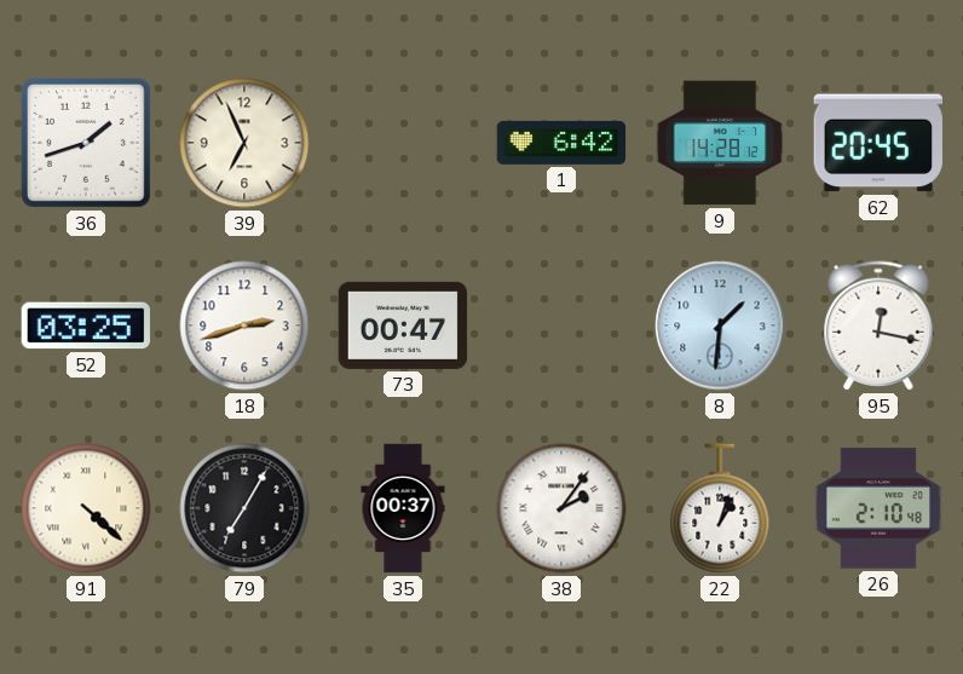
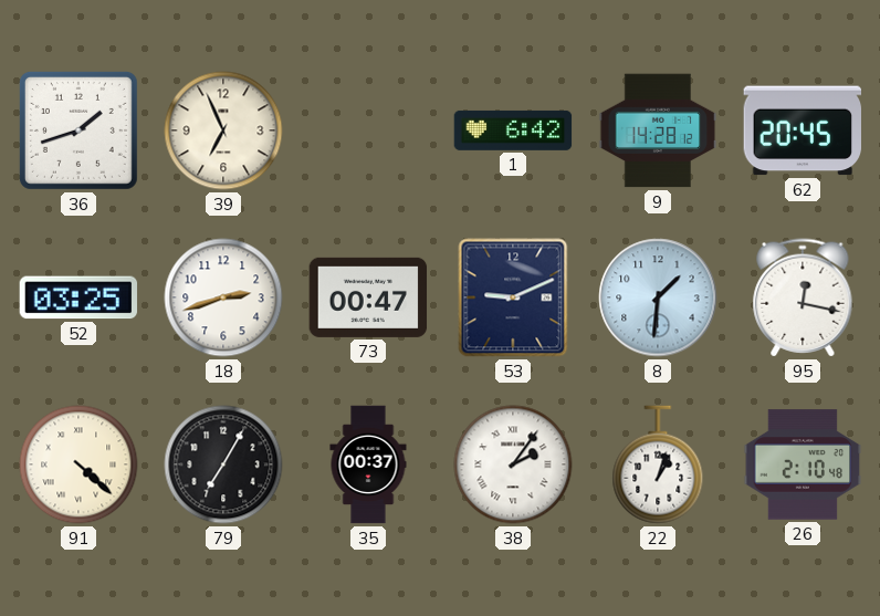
53: none -> 9:11
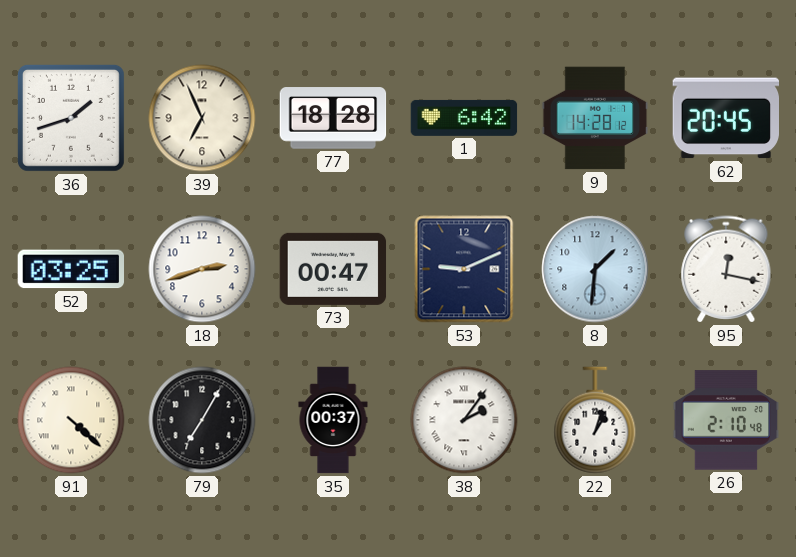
77: none -> 18:28
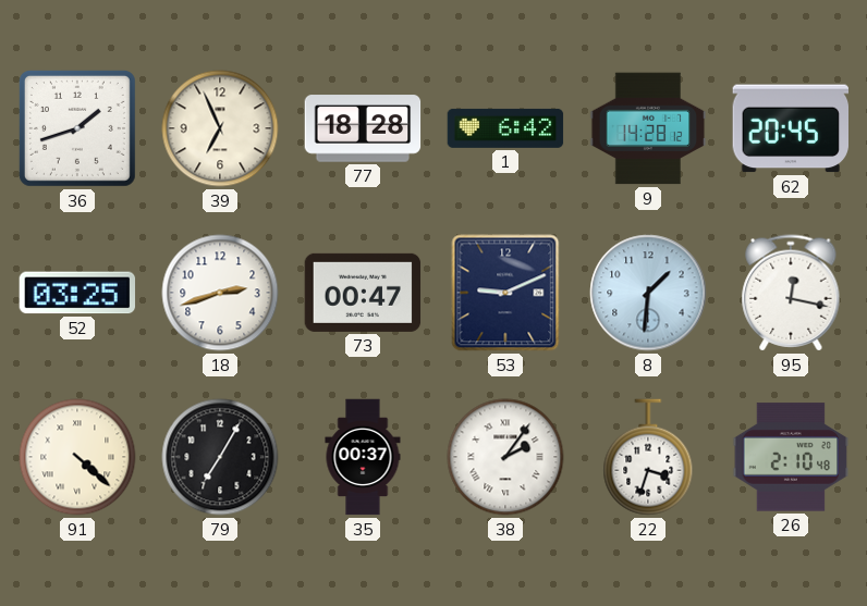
22: 1:03 -> 3:33
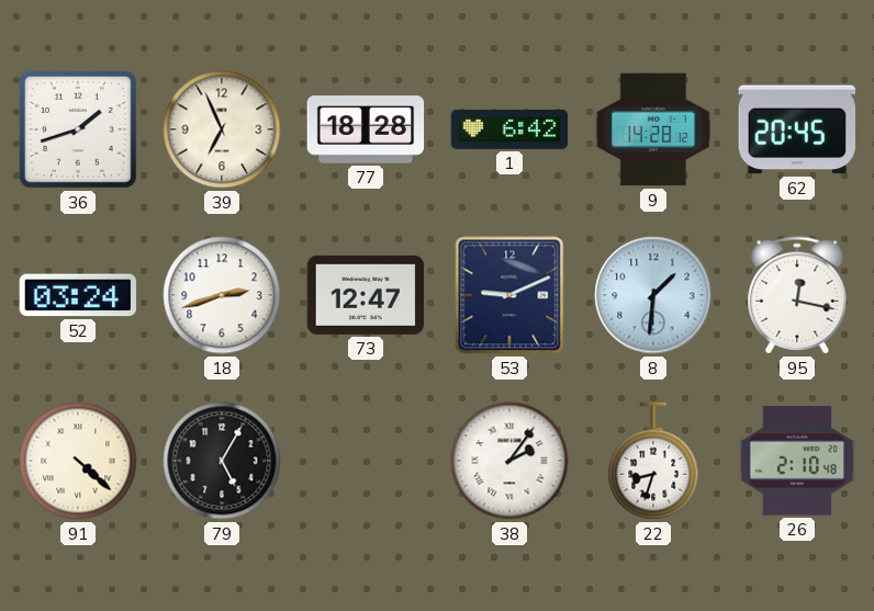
52: 03:25 -> 03:24
73: 00:47 -> 12:47
79: 7:05 -> 5:05
35: 00:37 -> none
22: 3:33 -> 8:33
